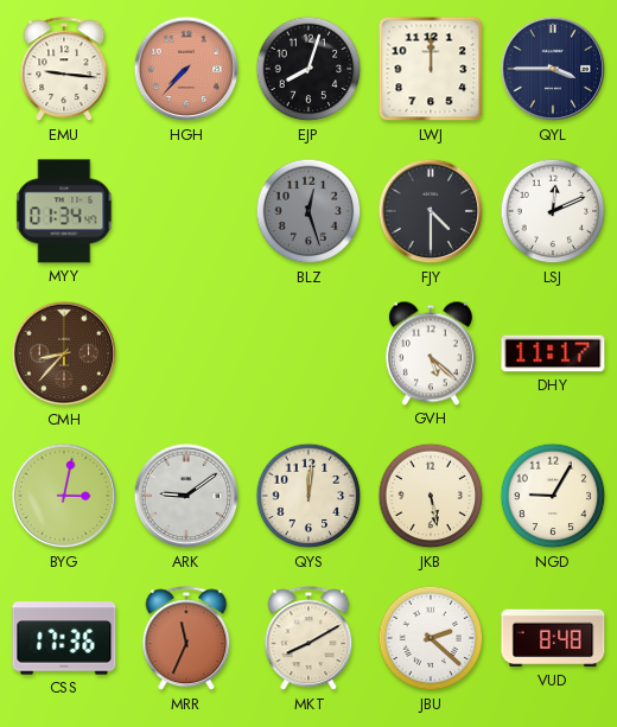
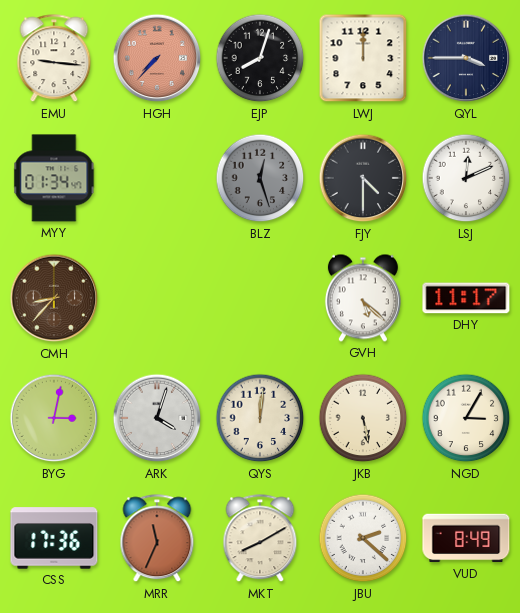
ARK: 9:09 -> 4:03
NGD: 9:05 -> 3:05
VUD: 8:48 -> 8:49
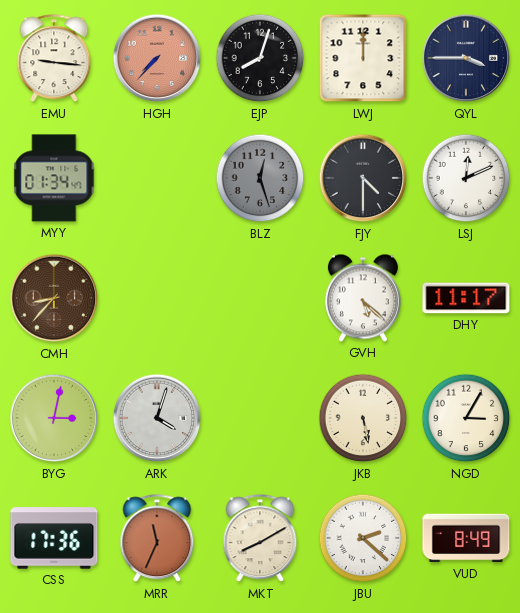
QYS: 12:01 -> none
